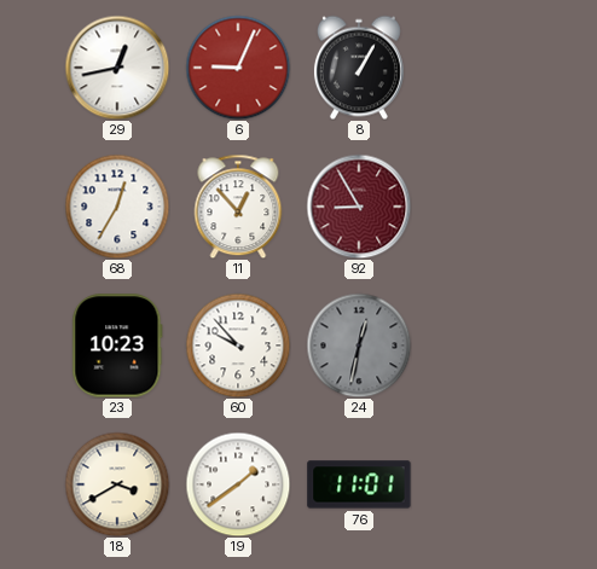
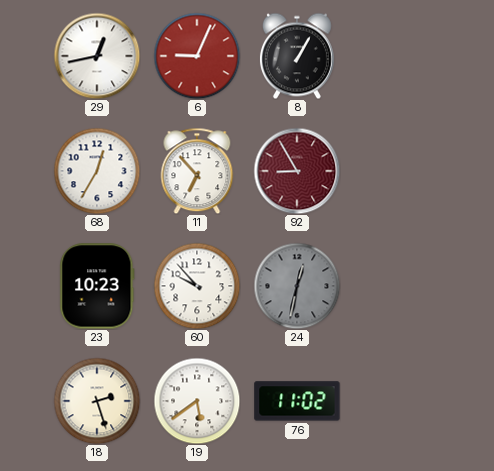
11: 12:53 -> 6:53
18: 3:40 -> 2:27
19: 1:39 -> 5:39
76: 11:01 -> 11:02
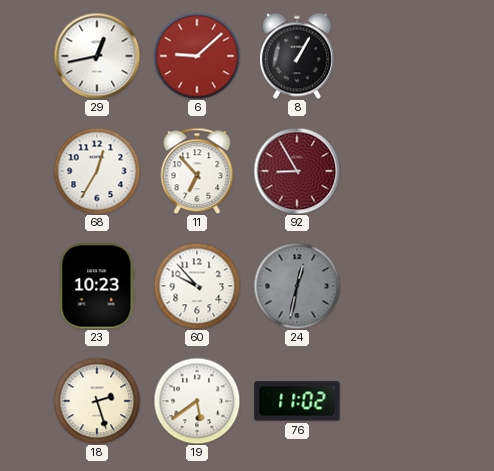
6: 9:04 -> 9:08
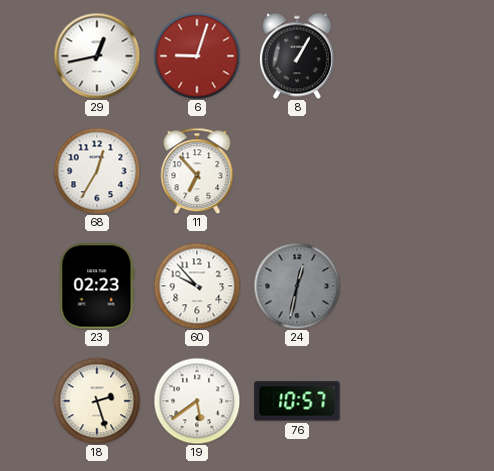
6: 9:08 -> 9:03
92: 8:55 -> none
23: 10:23 -> 02:23
76: 11:02 -> 10:57
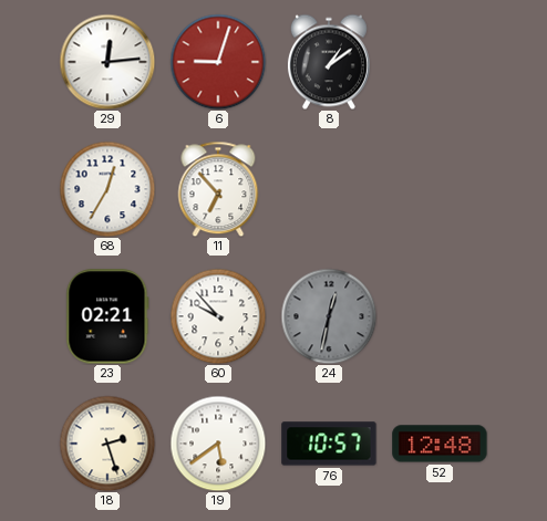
29: 12:43 -> 12:14
8: 1:05 -> 1:09
23: 02:23 -> 02:21
52: none -> 12:48
